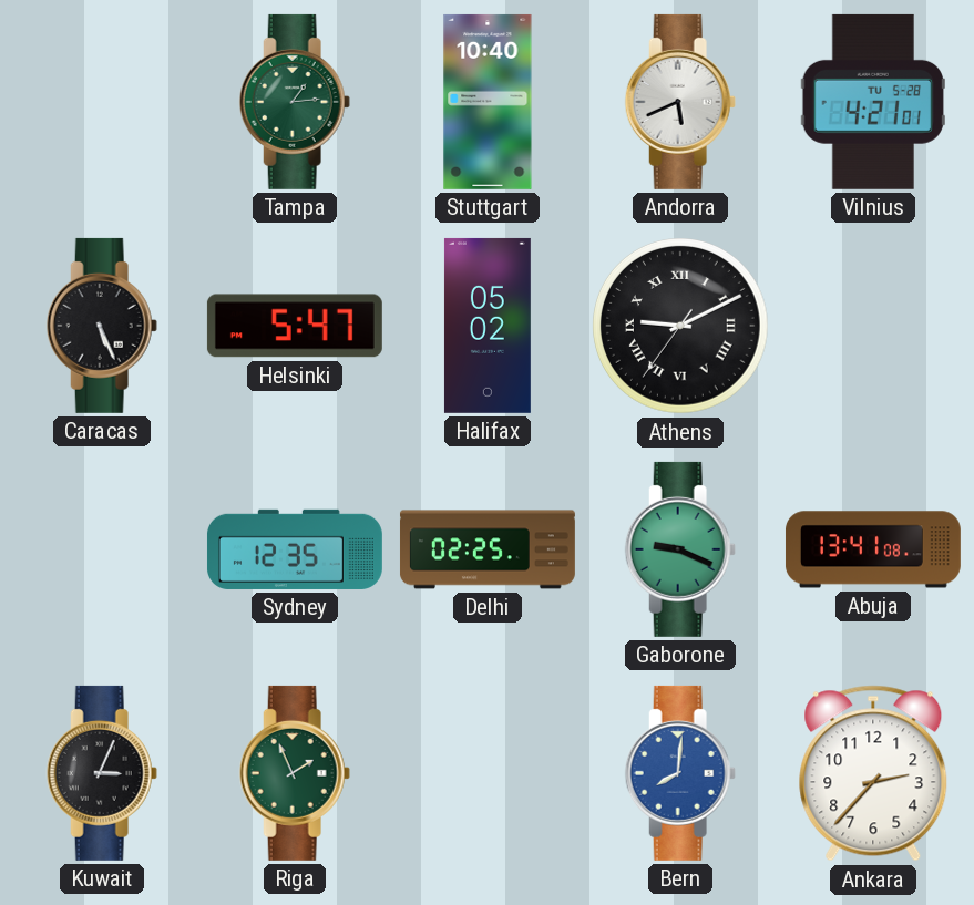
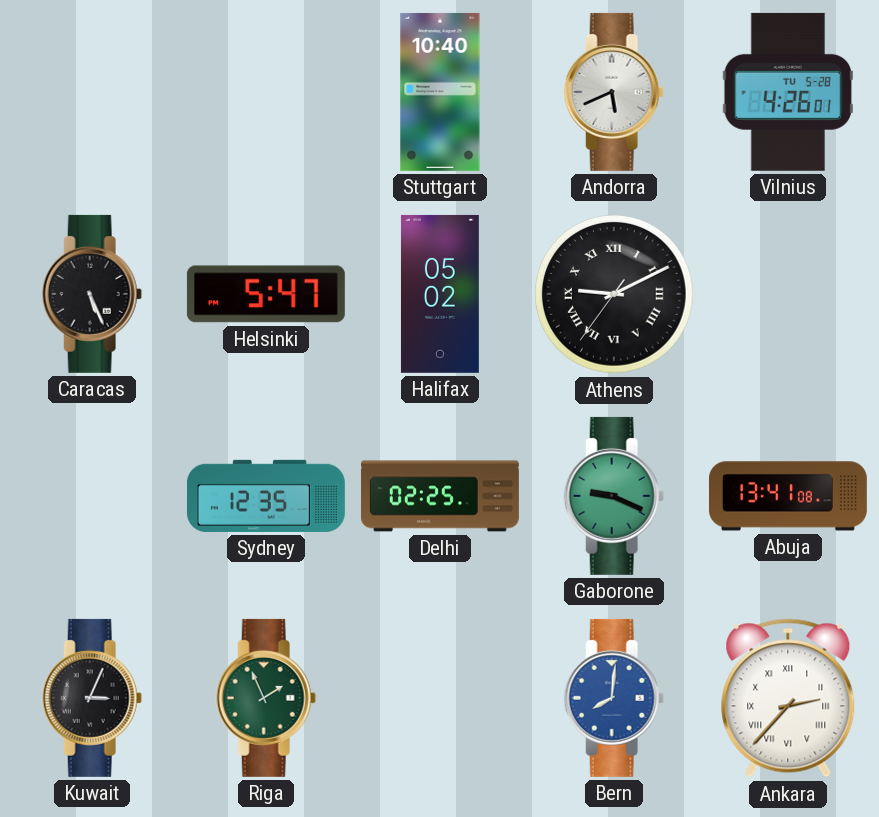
Tampa: 1:14 -> none
Vilnius: 4:21 -> 4:26
Ankara numerals: Arabic -> Roman
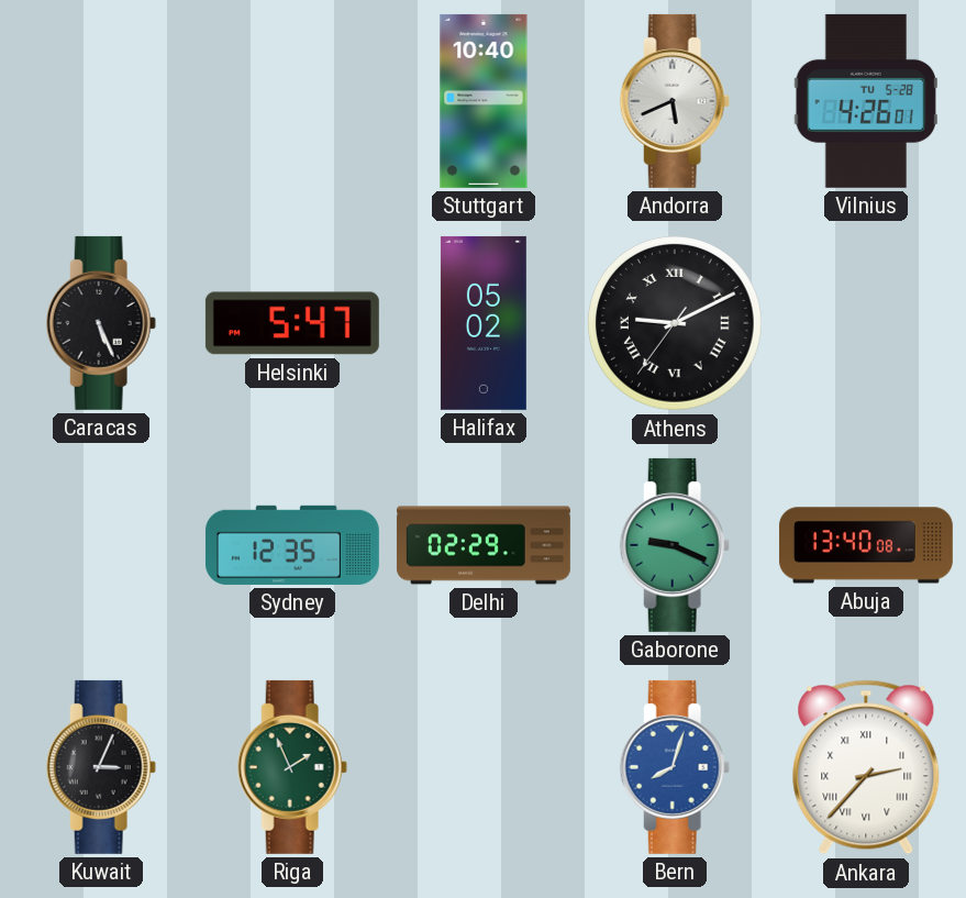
Delhi: 02:25 -> 02:29
Abuja: 13:41 -> 13:40
Bern: 8:01 -> 8:03
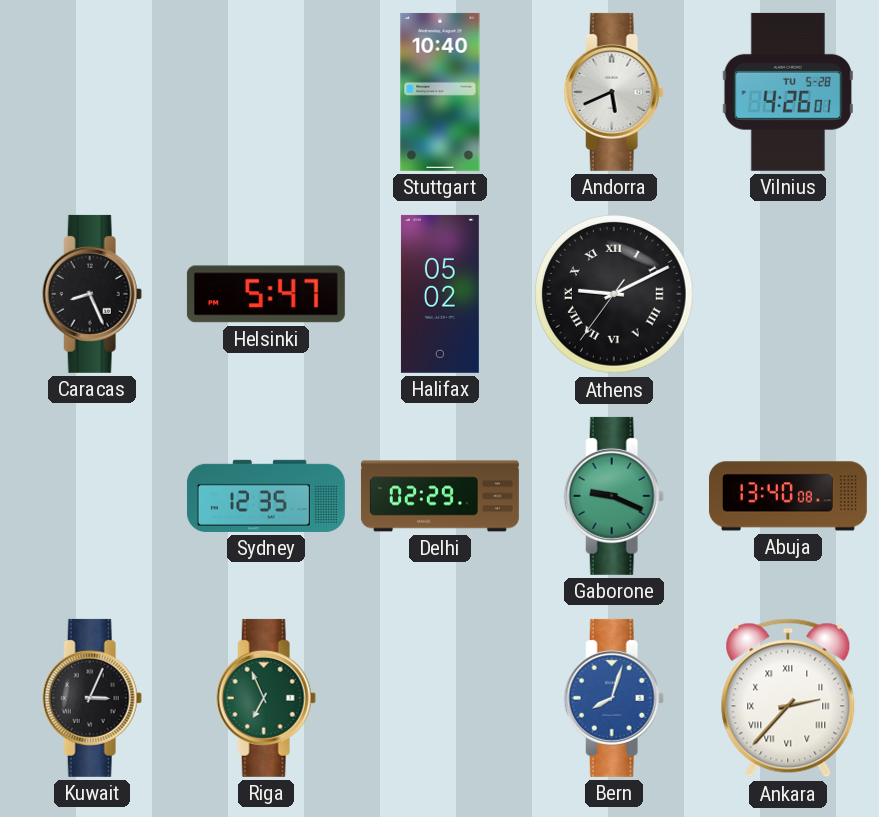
Caracas: 5:26 -> 8:26
Riga: 1:56 -> 6:56
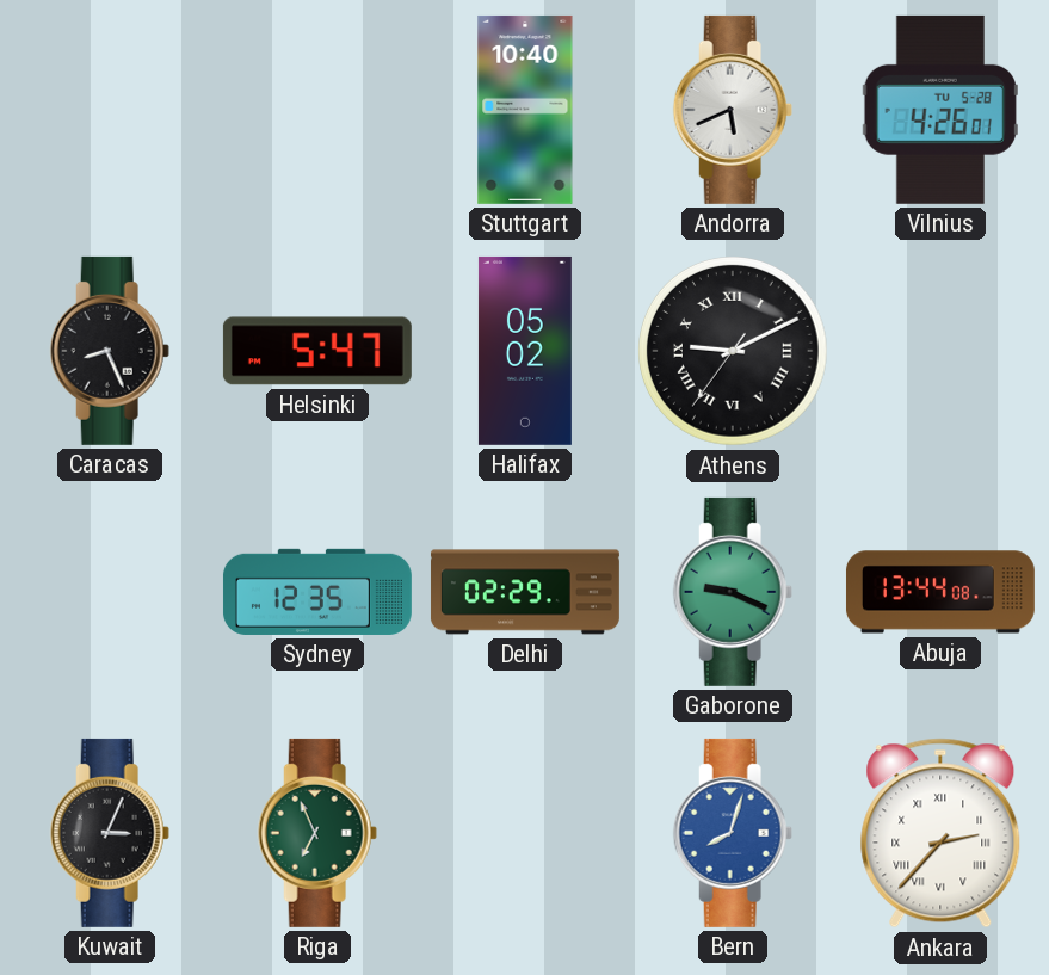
Abuja: 13:40 -> 13:44
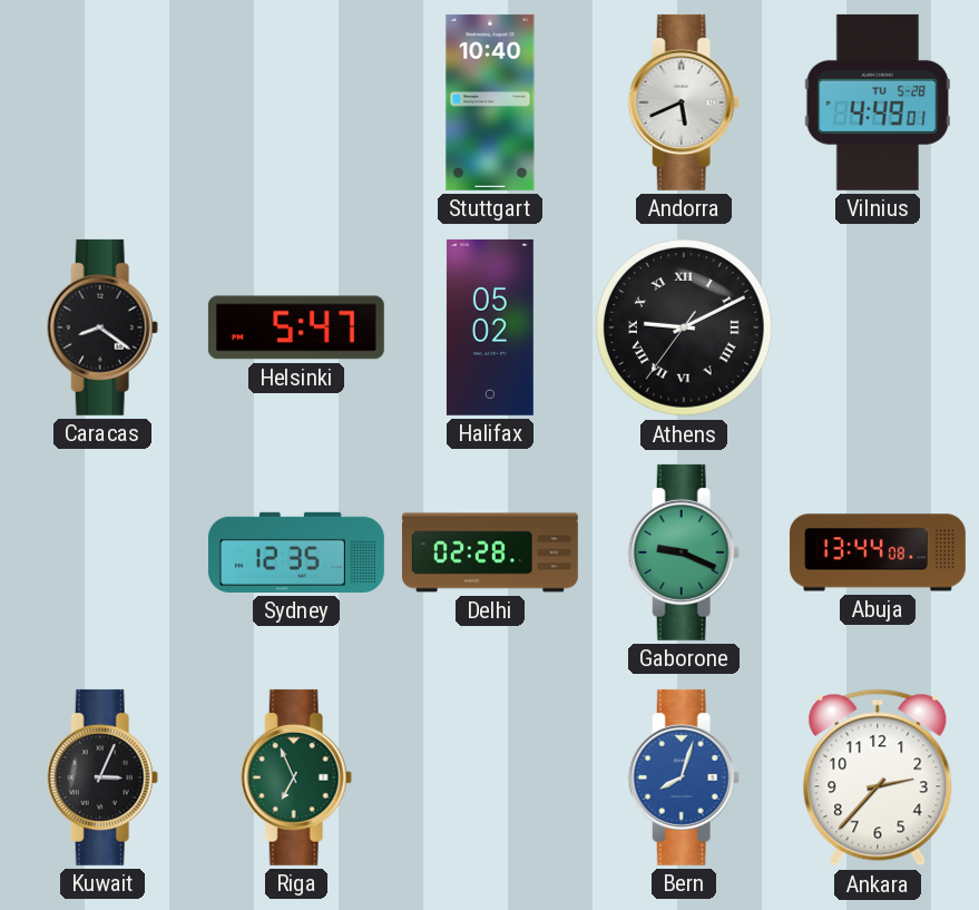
Vilnius: 4:26 -> 4:49
Caracas: 8:26 -> 8:21
Delhi: 02:29 -> 02:28
Ankara numerals: Roman -> Arabic
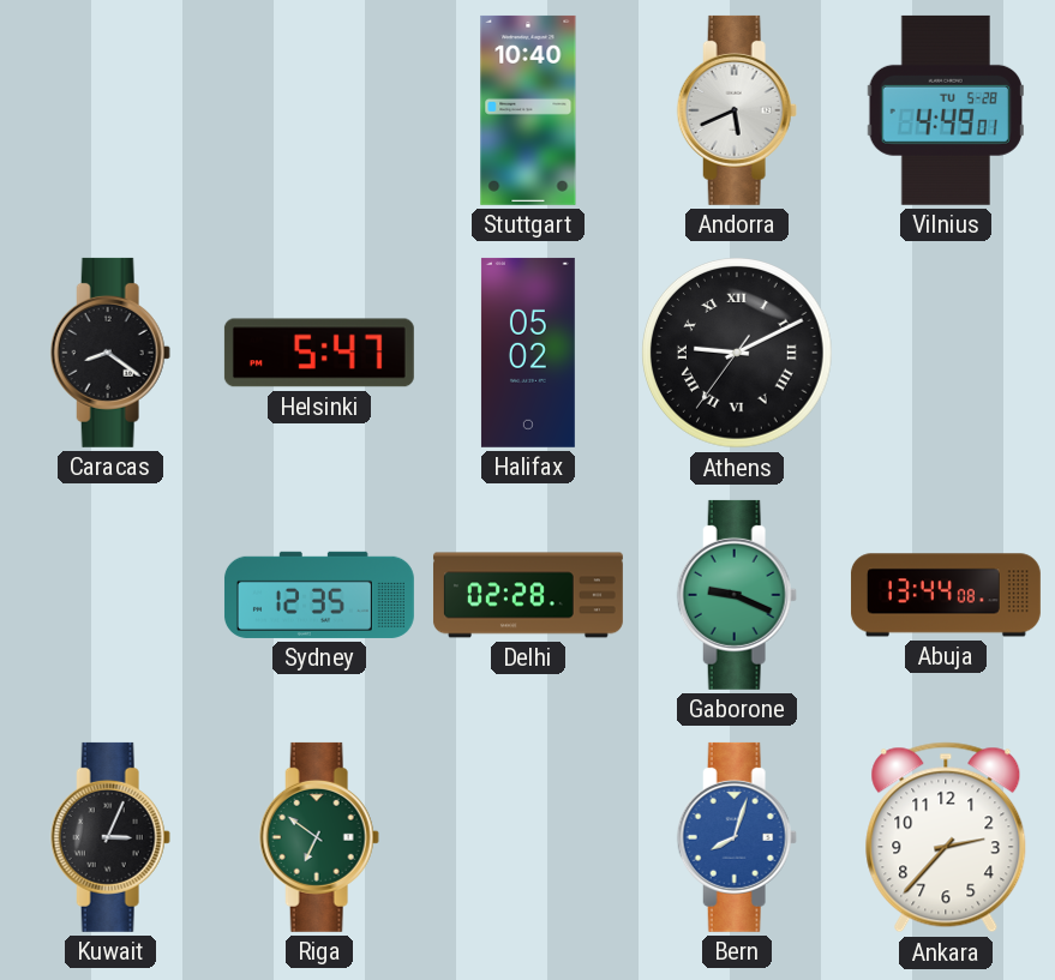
Riga: 6:56 -> 6:51
